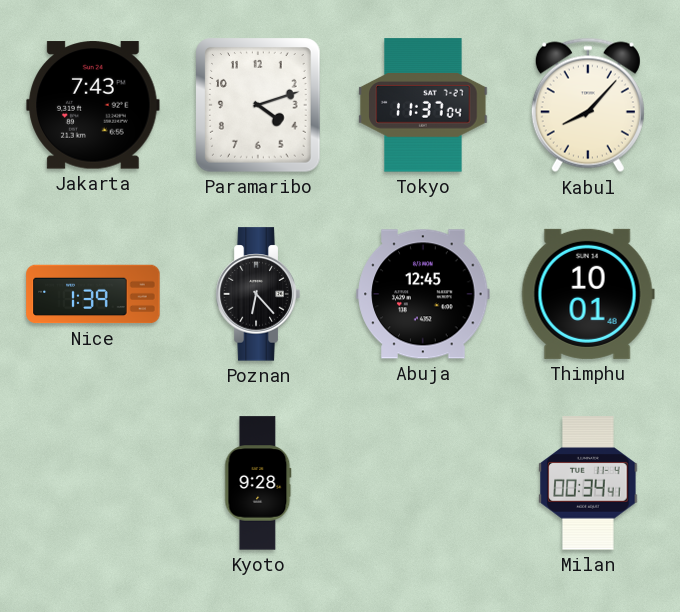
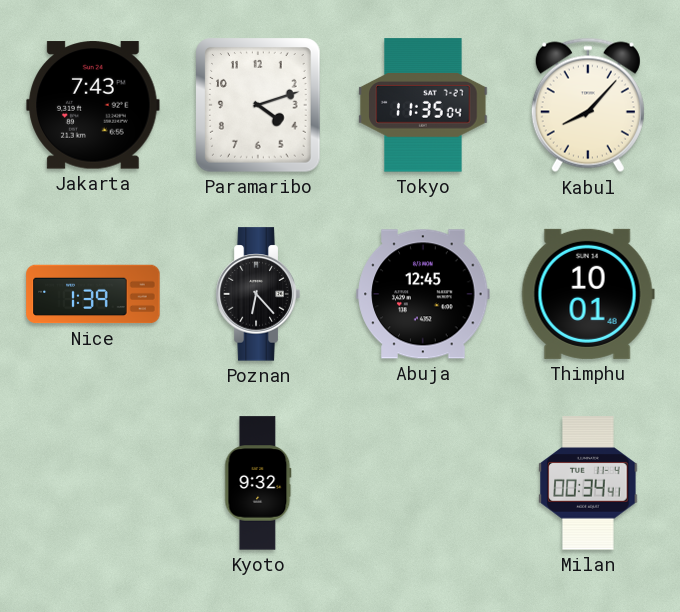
Tokyo: 11:37 -> 11:35
Kyoto: 9:28 -> 9:32
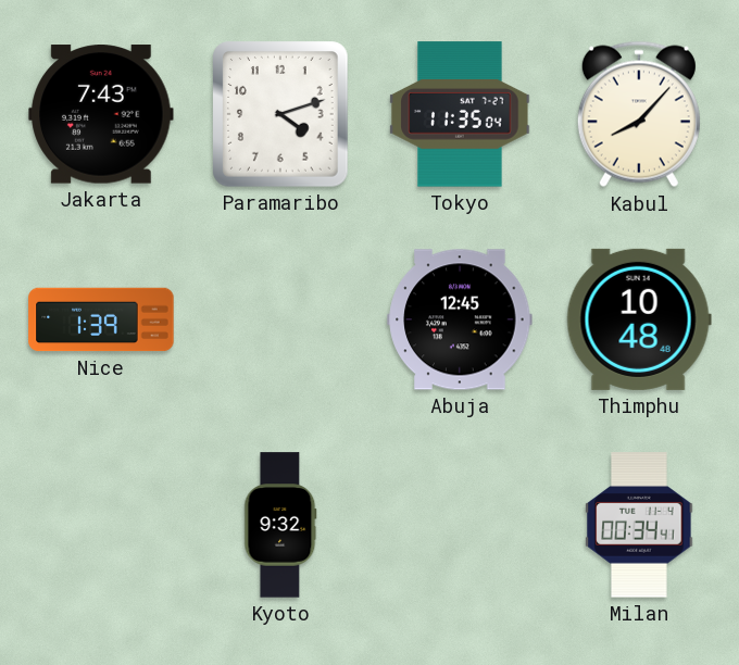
Poznan: 6:23 -> none
Thimphu: 10:01 -> 10:48
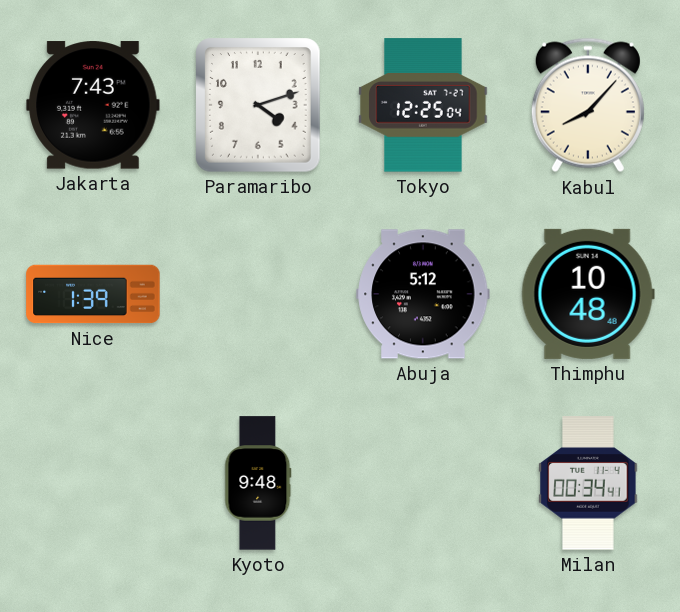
Tokyo: 11:35 -> 12:25
Abuja: 12:45 -> 5:12
Kyoto: 9:32 -> 9:48
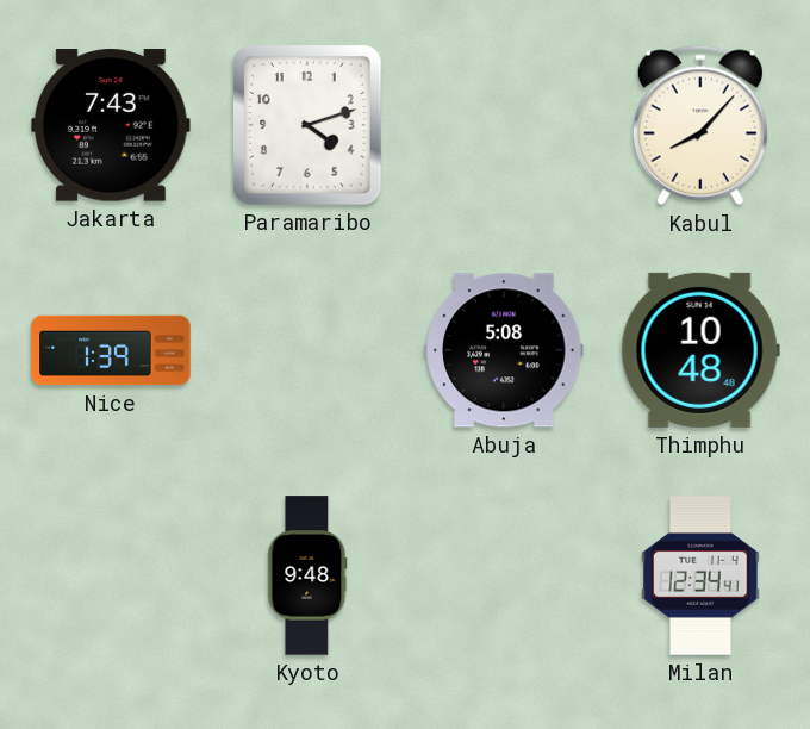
Tokyo: 12:25 -> none
Abuja: 5:12 -> 5:08
Milan: 00:34 -> 12:34
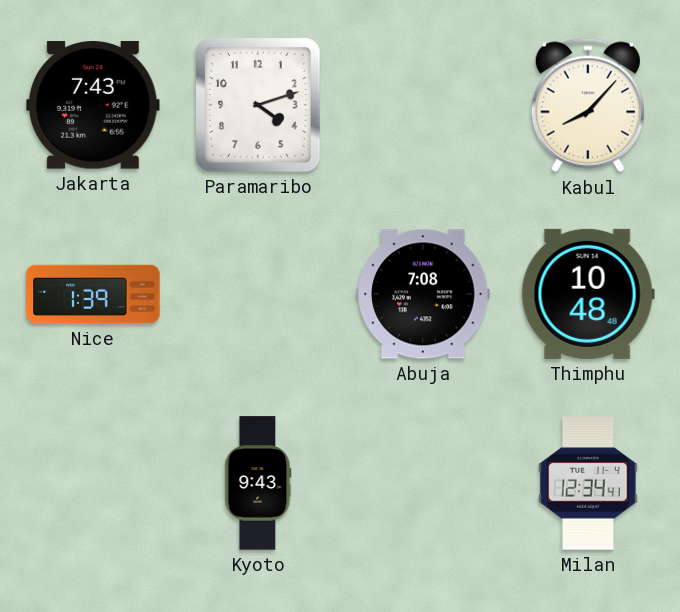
Abuja: 5:08 -> 7:08
Kyoto: 9:48 -> 9:43
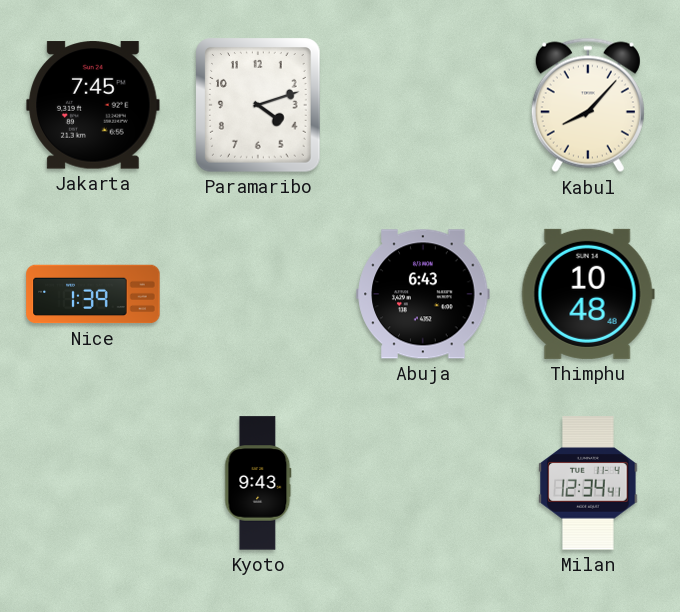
Jakarta: 7:43 -> 7:45
Abuja: 7:08 -> 6:43
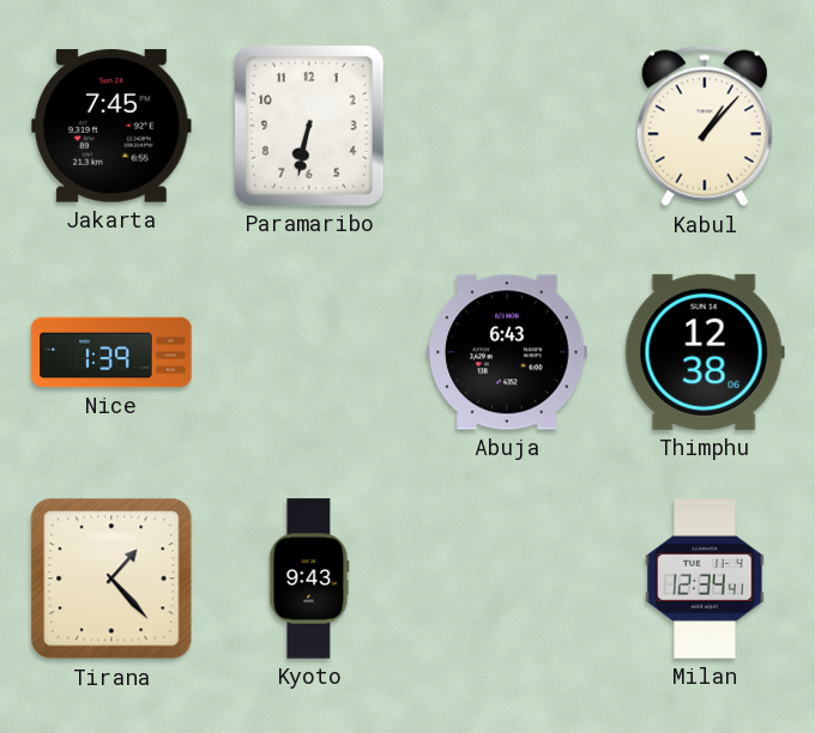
Paramaribo: 4:12 -> 6:32
Kabul: 8:07 -> 1:07
Thimphu: 10:48 -> 12:38
Tirana: none -> 1:23
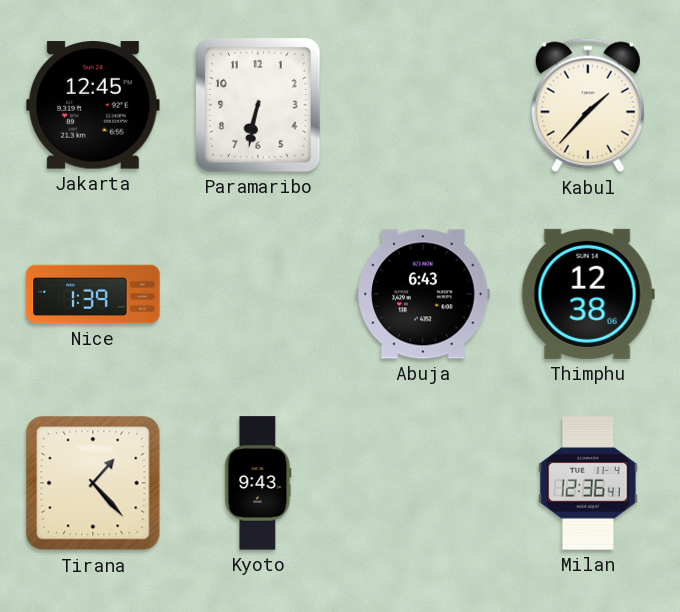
Jakarta: 7:45 -> 12:45
Kabul: 1:07 -> 1:37
Milan: 12:34 -> 12:36
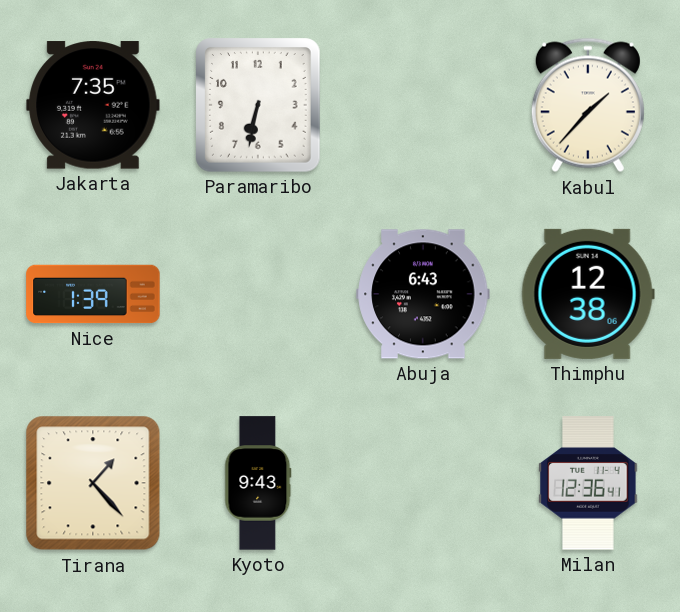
Jakarta: 12:45 -> 7:35
